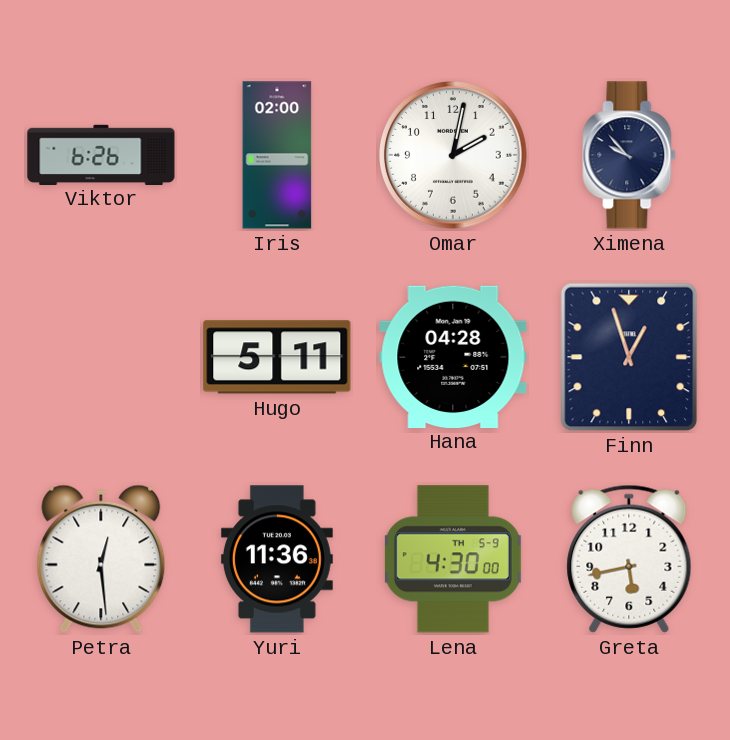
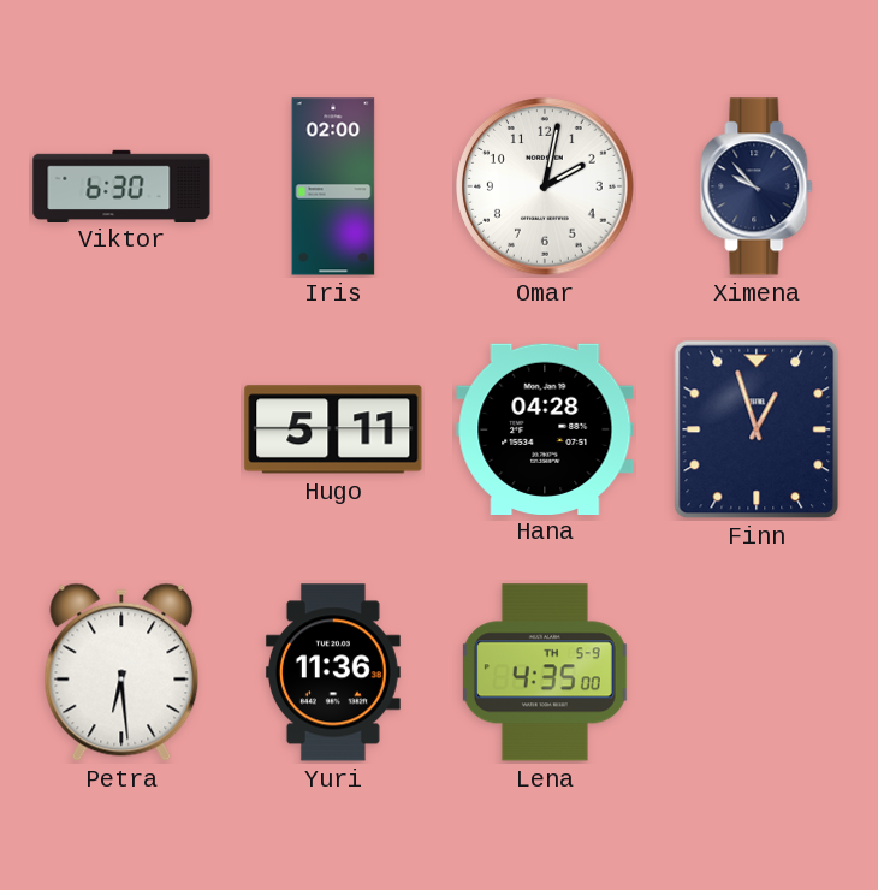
Viktor: 6:26 -> 6:30
Petra: 12:29 -> 6:29
Lena: 4:30 -> 4:35
Greta: 5:43 -> none
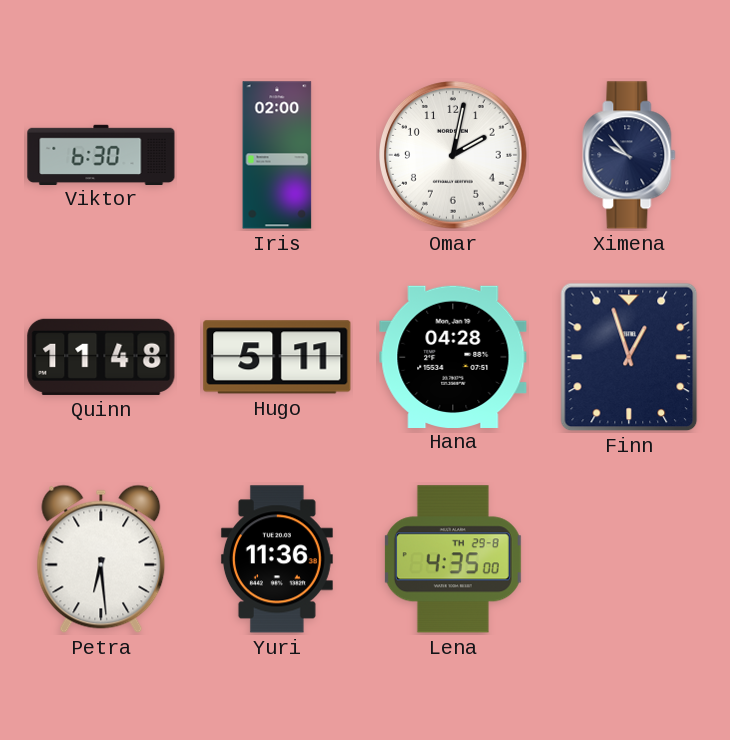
Quinn: none -> 11:48
Lena date: TH 5-9 -> TH 29-8
